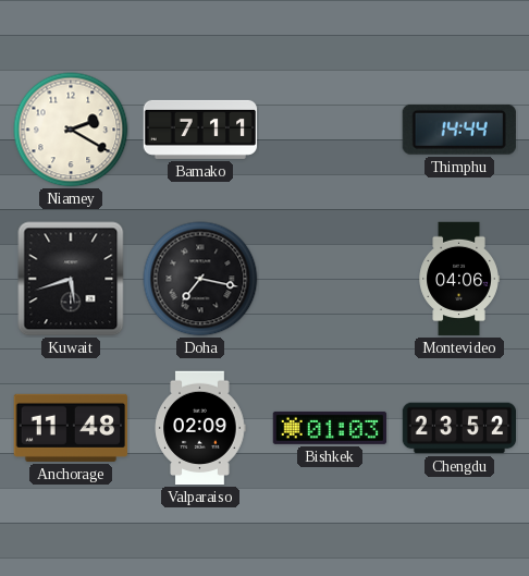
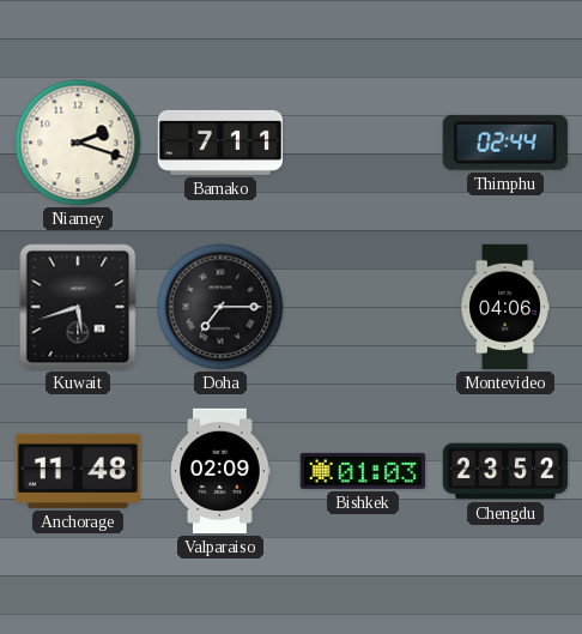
Niamey: 2:20 -> 2:18
Thimphu: 14:44 -> 02:44
Doha: 7:17 -> 7:15
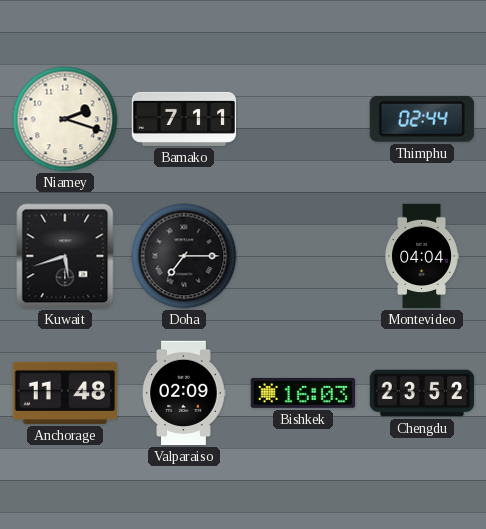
Montevideo: 04:06 -> 04:04
Bishkek: 01:03 -> 16:03
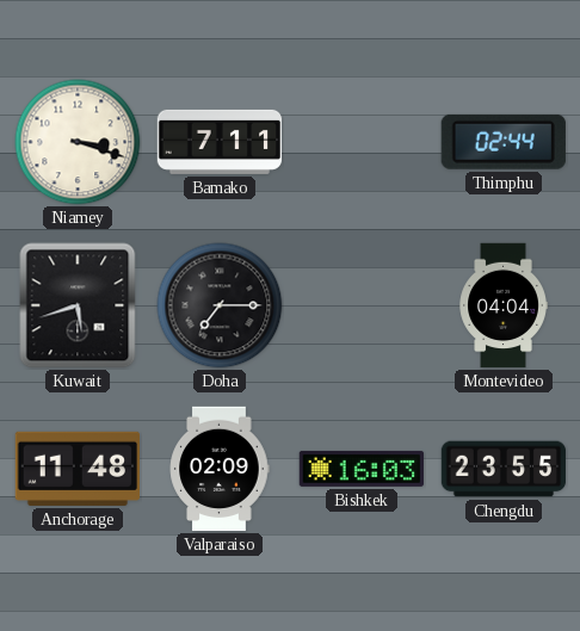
Niamey: 2:18 -> 3:18
Chengdu: 23:52 -> 23:55
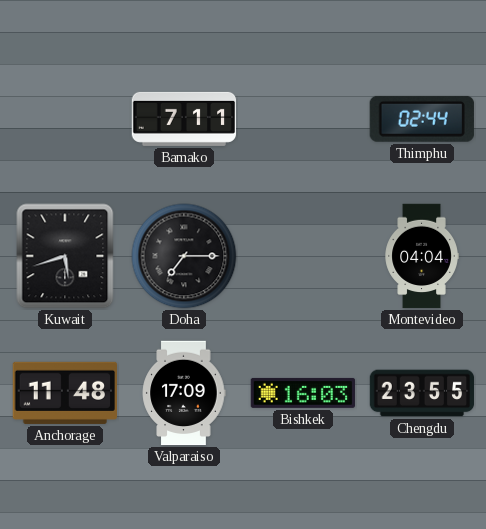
Niamey: 3:18 -> none
Valparaiso: 02:09 -> 17:09
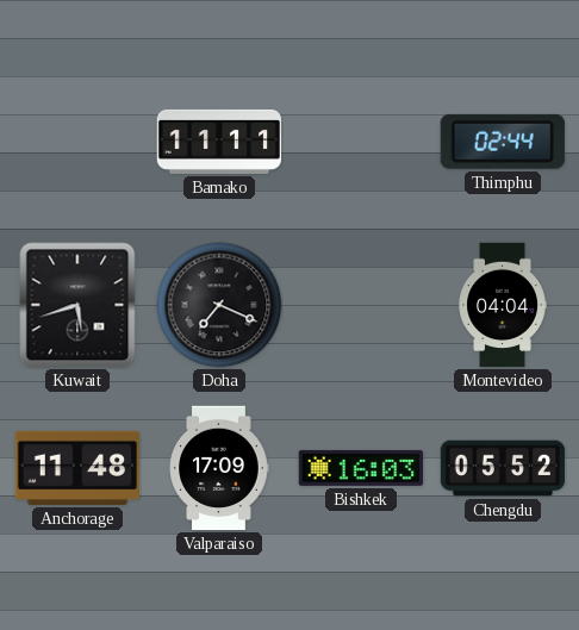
Bamako: 7:11 -> 11:11
Doha: 7:15 -> 7:19
Chengdu: 23:55 -> 05:52
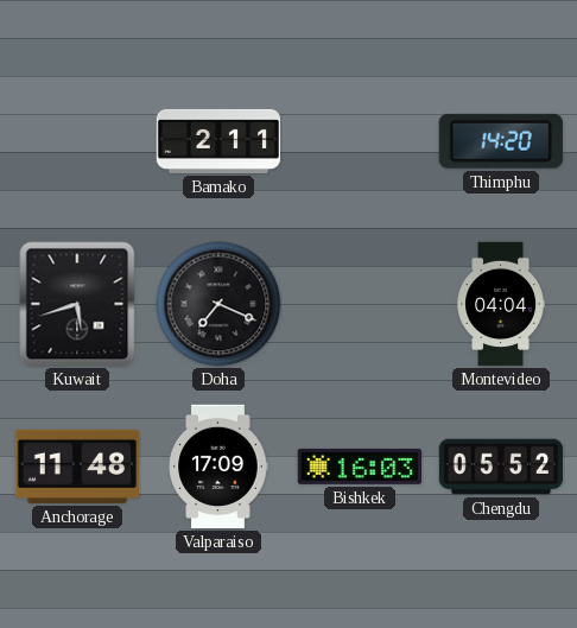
Bamako: 11:11 -> 2:11
Thimphu: 02:44 -> 14:20
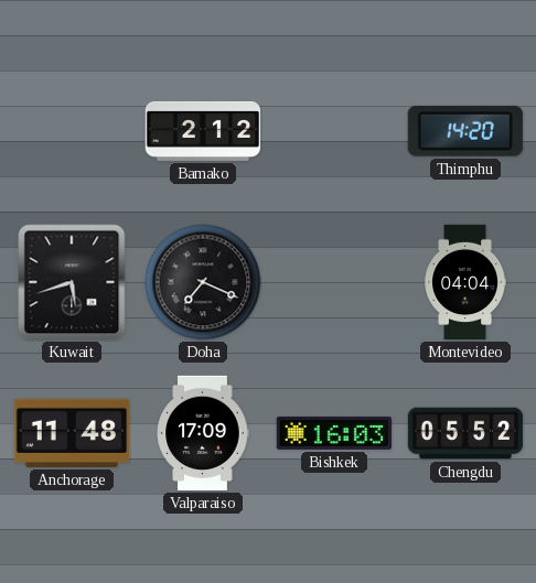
Bamako: 2:11 -> 2:12
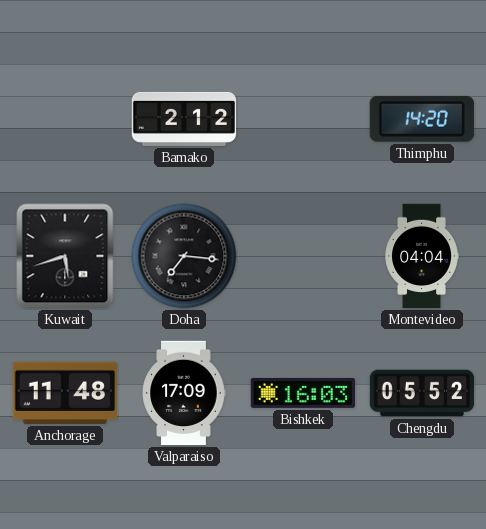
Doha: 7:19 -> 7:16
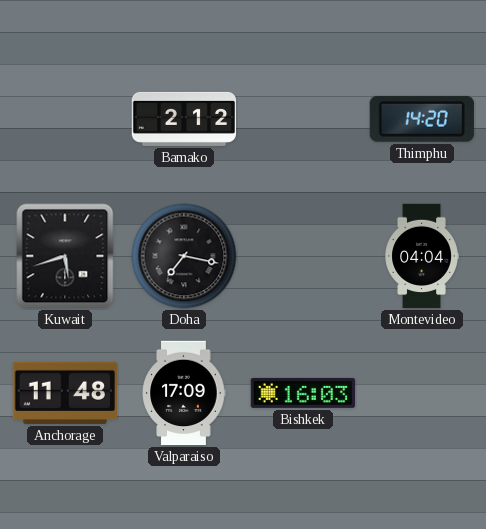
Doha: 7:16 -> 7:17
Chengdu: 05:52 -> none
